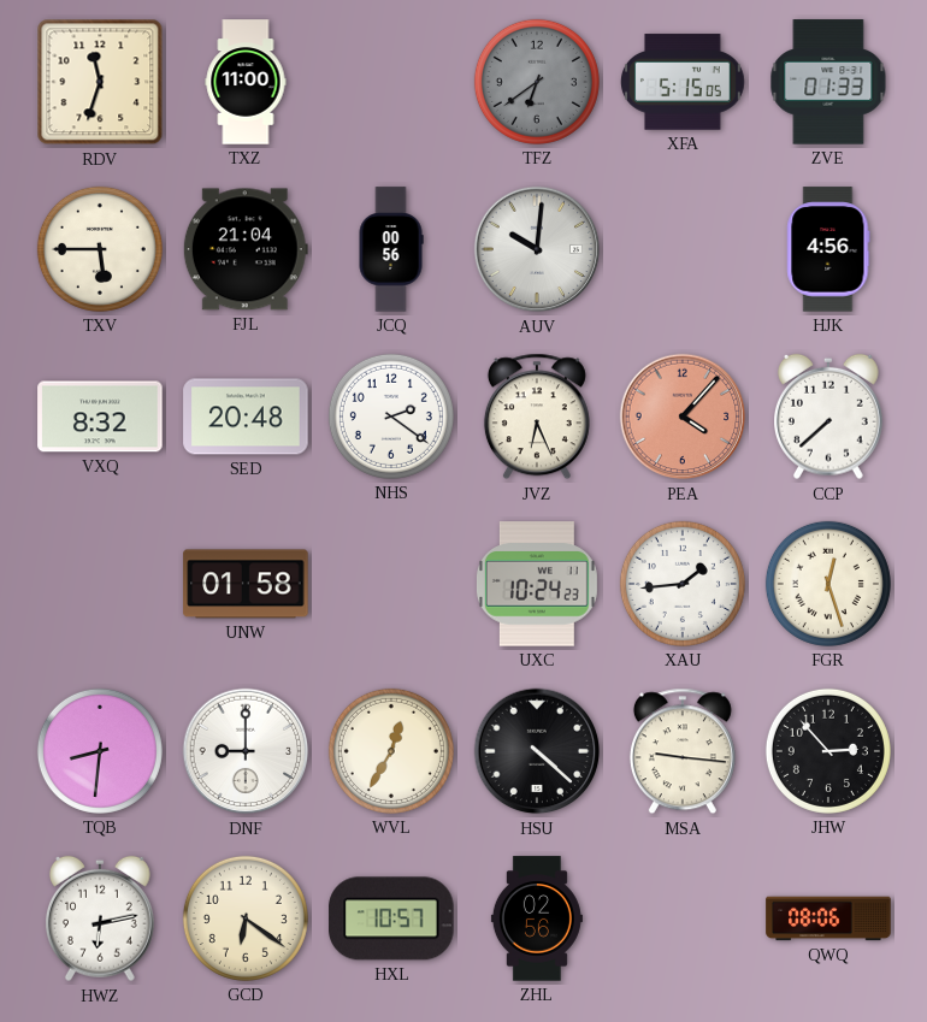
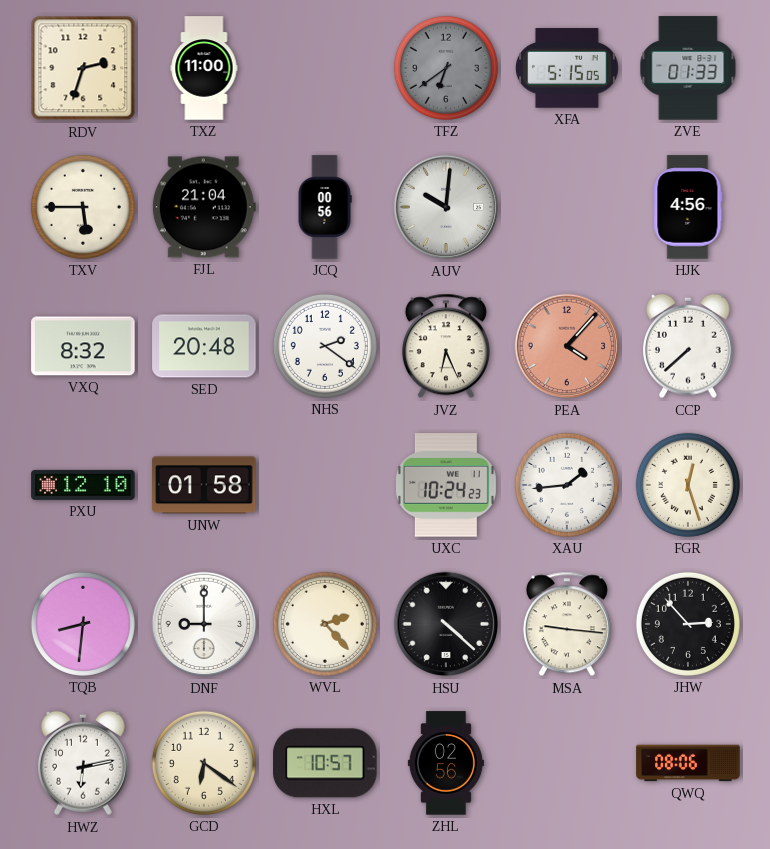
RDV: 11:33 -> 2:33
PXU: none -> 12:10
WVL: 12:35 -> 2:23
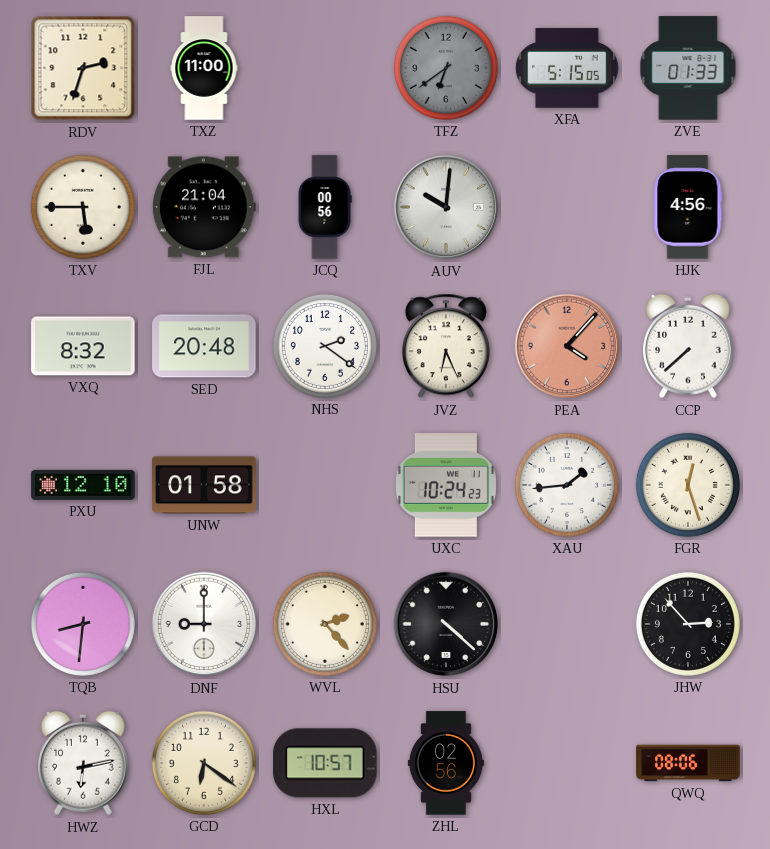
MSA: 9:16 -> none
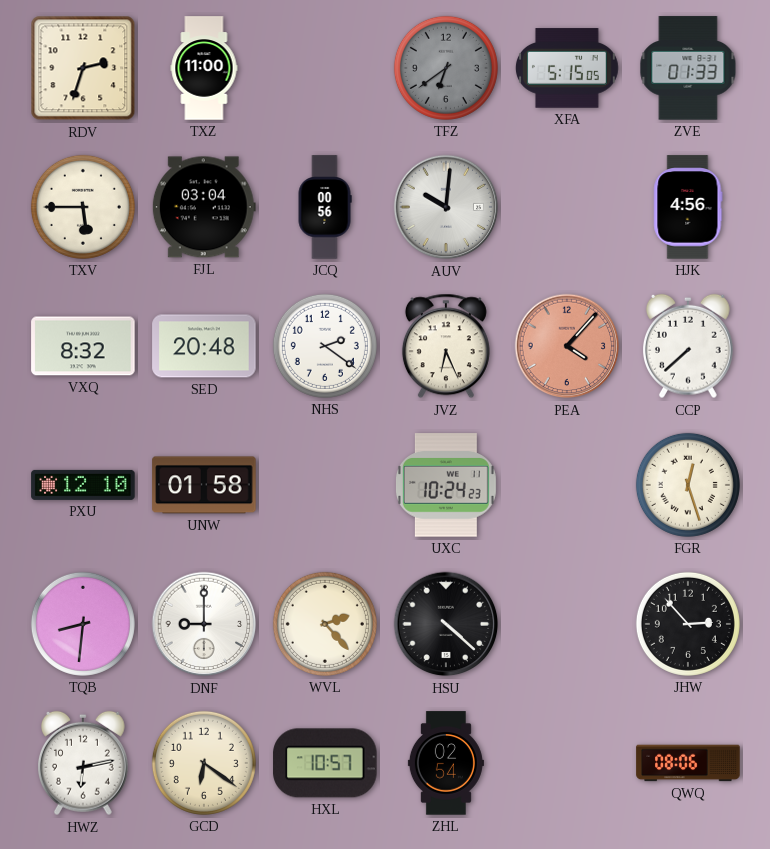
FJL: 21:04 -> 03:04
XAU: 1:44 -> none
ZHL: 02:56 -> 02:54
